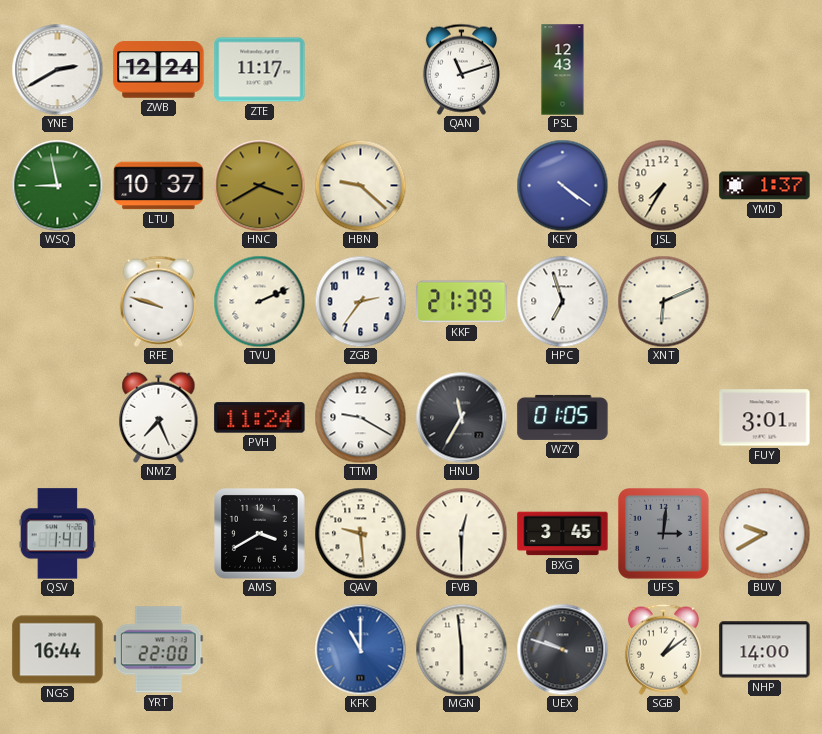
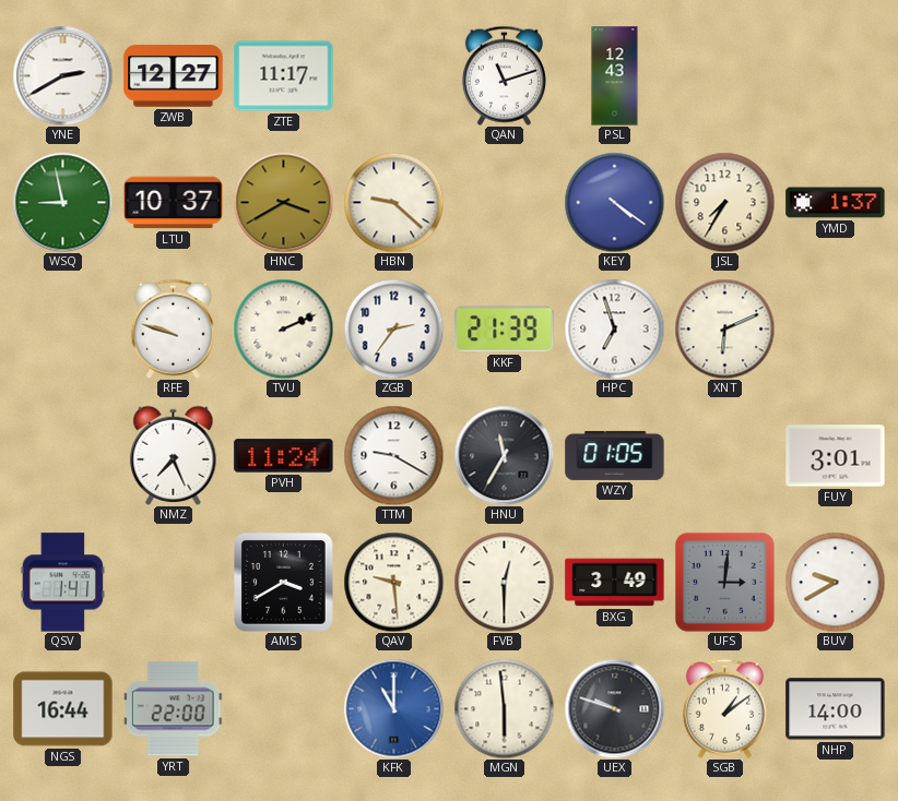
ZWB: 12:24 -> 12:27
BXG: 3:45 -> 3:49
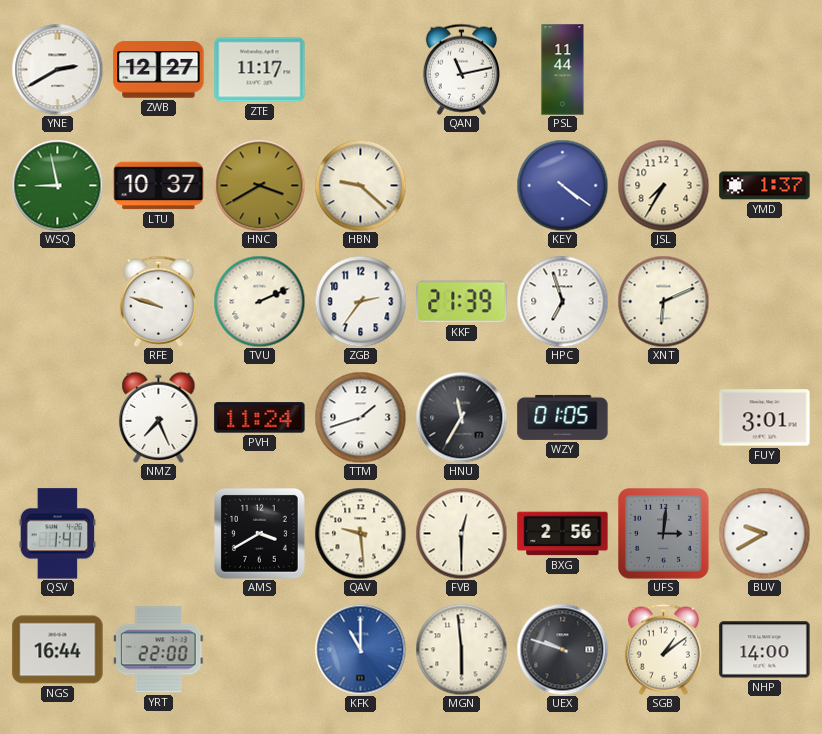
QAN: 11:12 -> 11:13
PSL: 12:43 -> 11:44
TTM: 9:20 -> 1:42
BXG: 3:49 -> 2:56
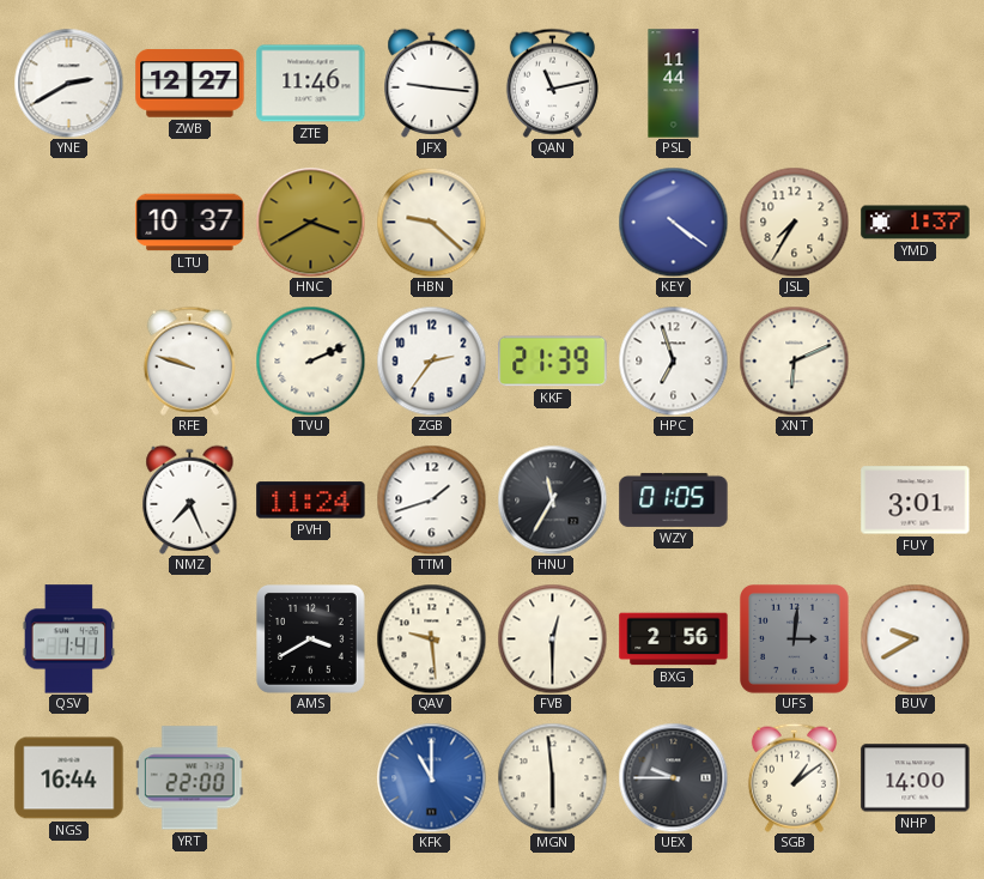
ZTE: 11:17 -> 11:46
JFX: none -> 9:16
WSQ: 8:58 -> none
UEX: 9:48 -> 9:45
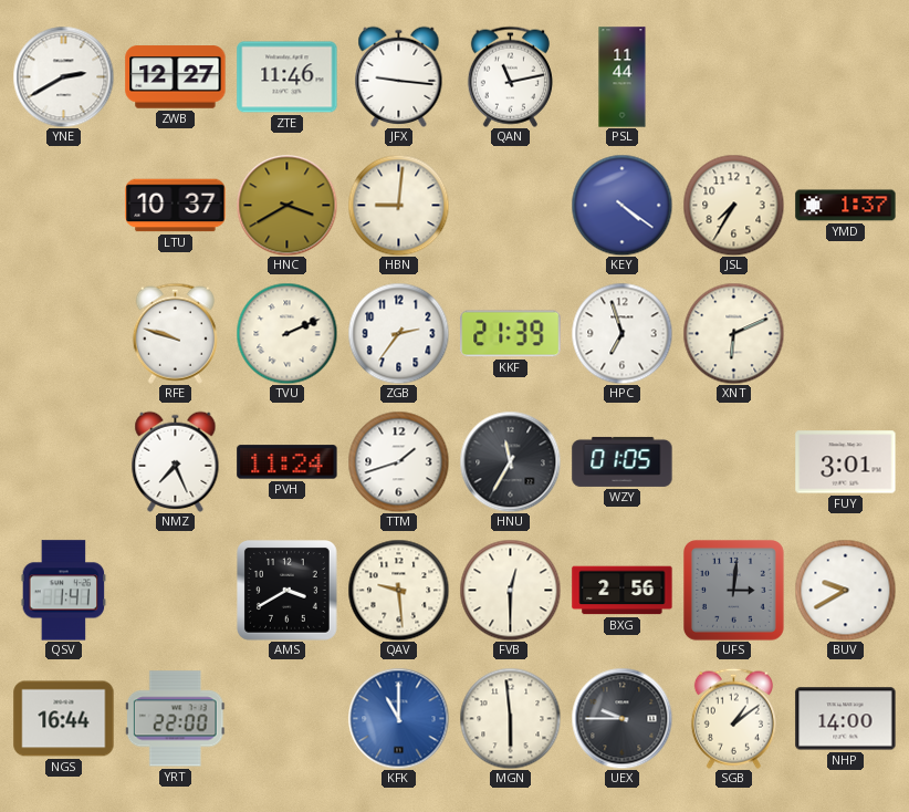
HBN: 9:22 -> 9:01
